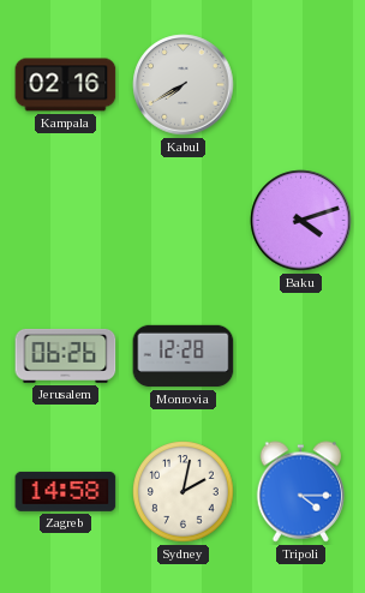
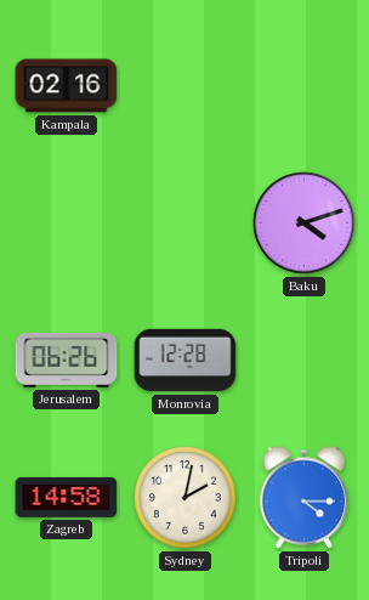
Kabul: 7:40 -> none
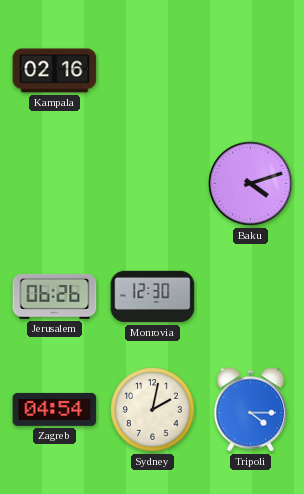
Monrovia: 12:28 -> 12:30
Zagreb: 14:58 -> 04:54
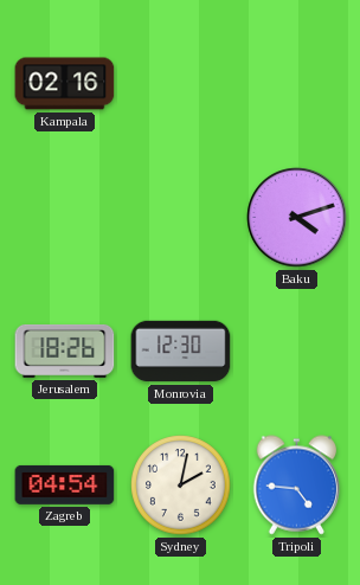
Jerusalem: 06:26 -> 18:26
Tripoli: 4:15 -> 4:46
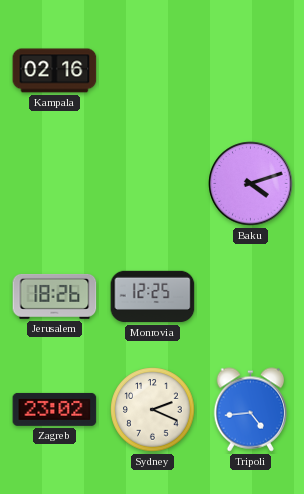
Monrovia: 12:30 -> 12:25
Zagreb: 04:54 -> 23:02
Sydney: 2:02 -> 2:19
Tripoli: 4:46 -> 4:44
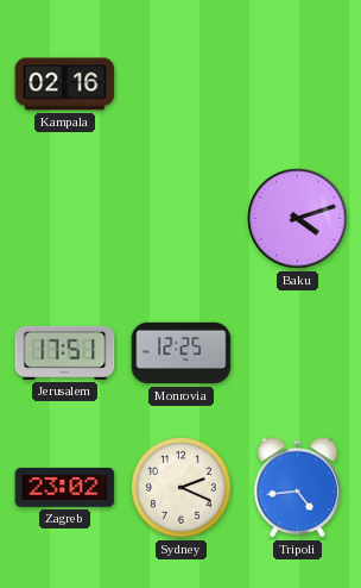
Jerusalem: 18:26 -> 17:51
